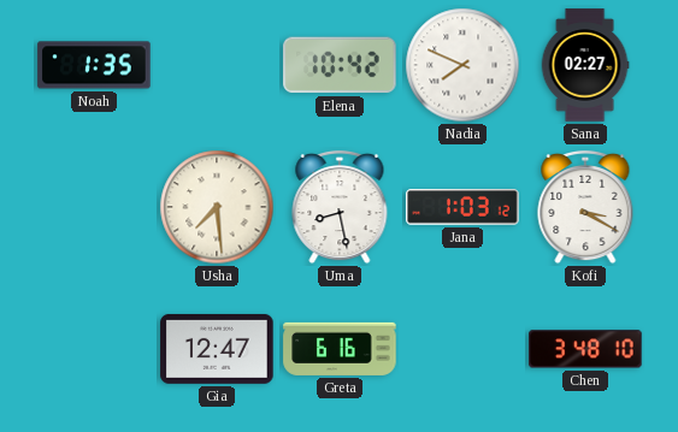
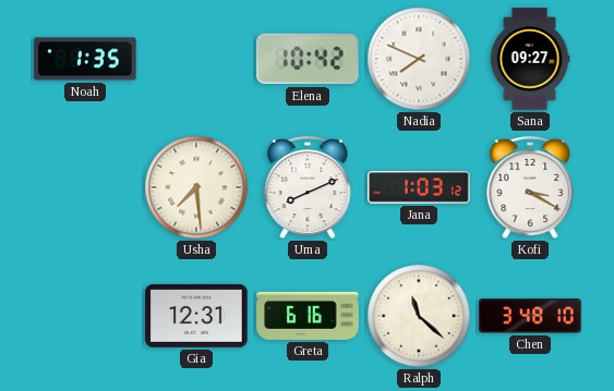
Sana: 02:27 -> 09:27
Uma: 8:28 -> 8:11
Gia: 12:47 -> 12:31
Ralph: none -> 11:22
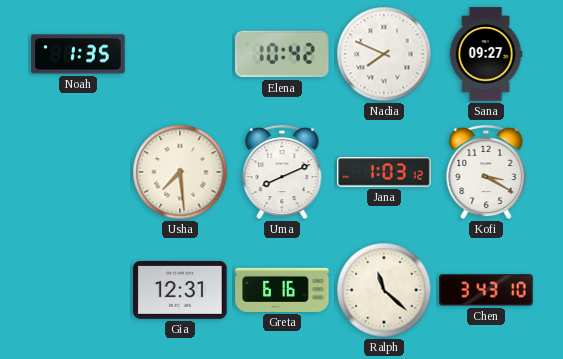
Chen: 3:48 -> 3:43
